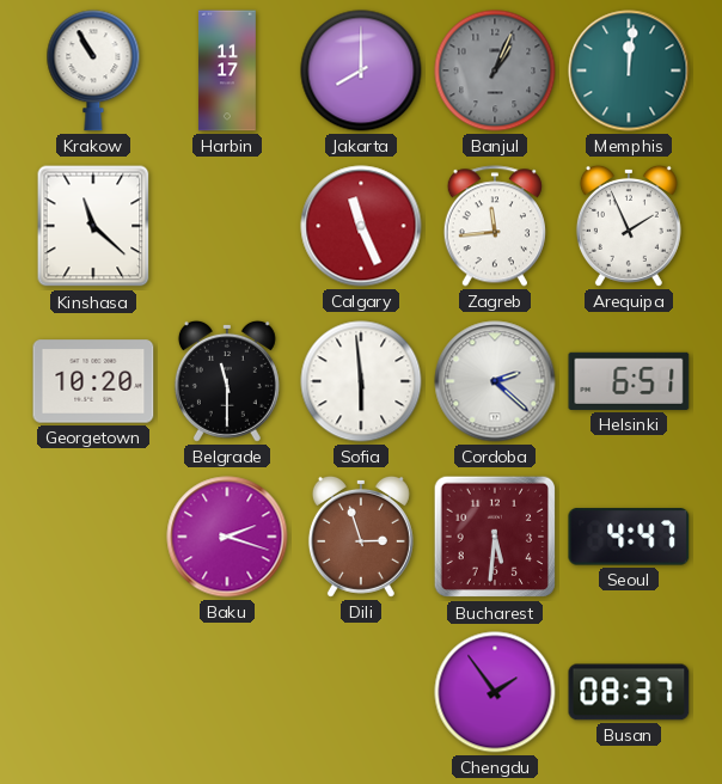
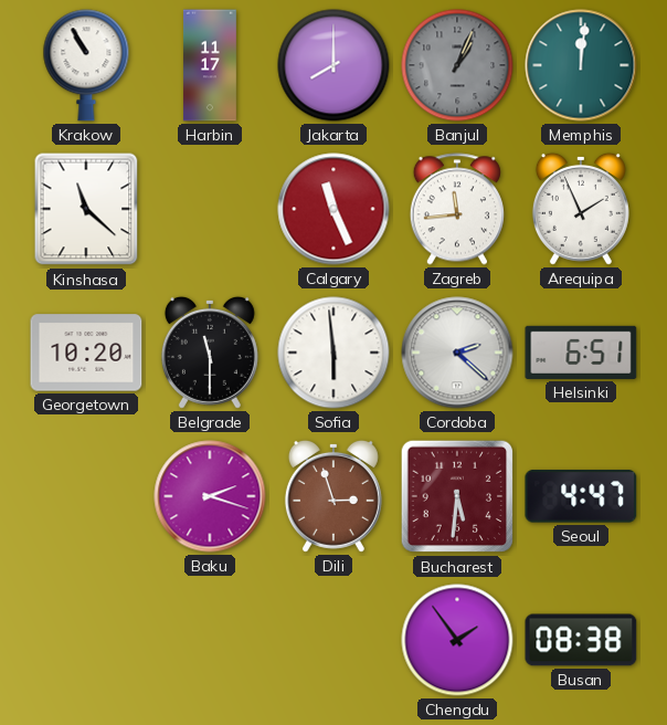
Busan: 08:37 -> 08:38
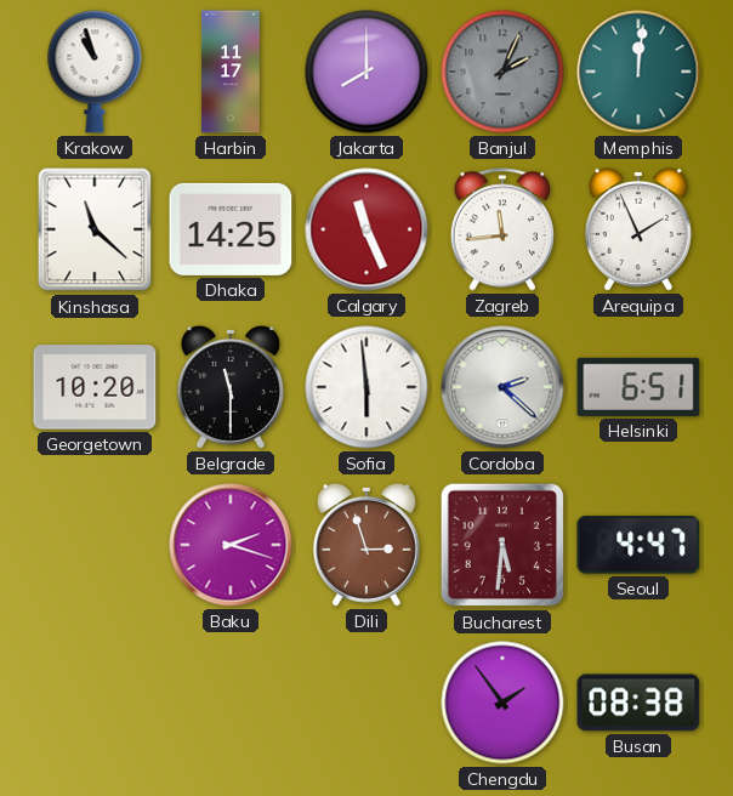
Krakow: 10:55 -> 10:57
Banjul: 1:04 -> 2:04
Dhaka: none -> 14:25
